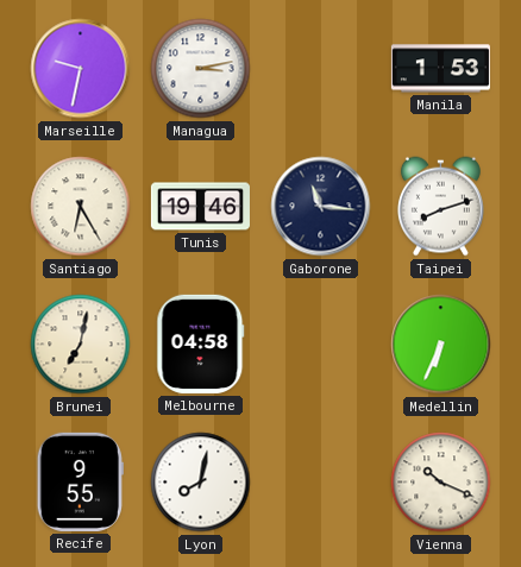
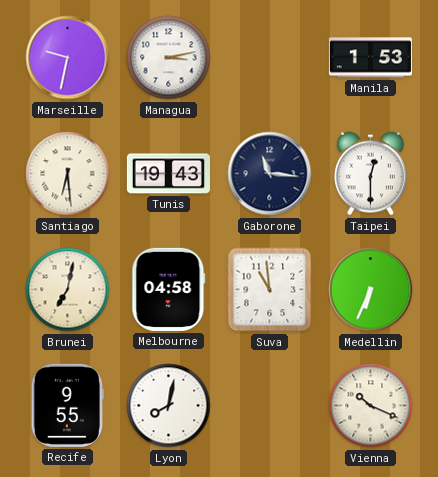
Santiago: 6:25 -> 6:29
Tunis: 19:46 -> 19:43
Taipei: 8:12 -> 12:30
Suva: none -> 10:59
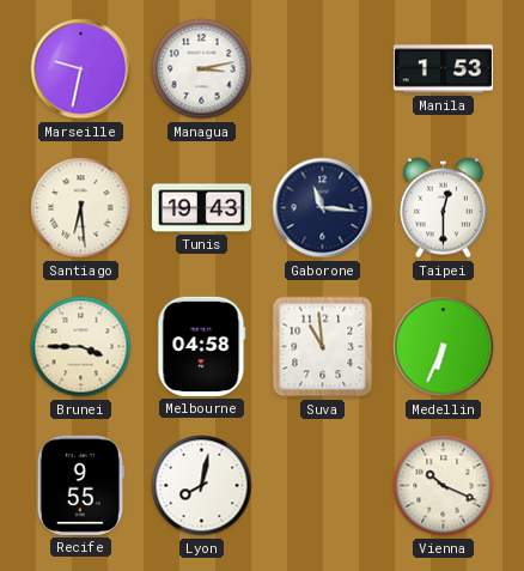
Brunei: 7:02 -> 3:45
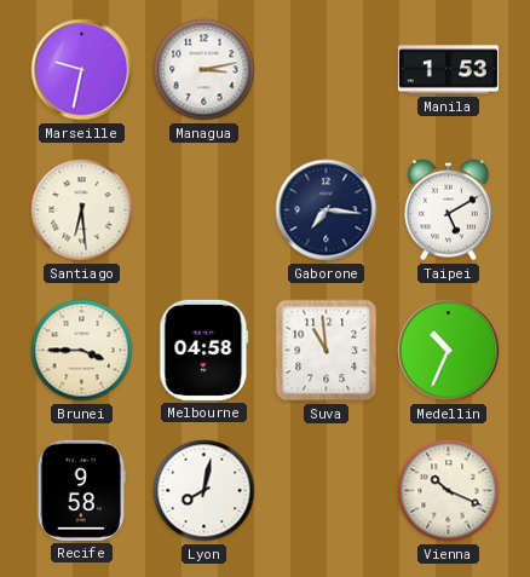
Tunis: 19:43 -> none
Gaborone: 11:16 -> 7:16
Taipei: 12:30 -> 5:10
Medellin: 6:34 -> 10:34
Recife: 9:55 -> 9:58
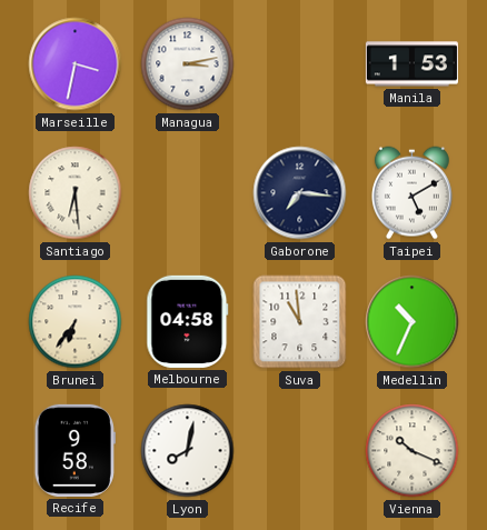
Marseille: 9:32 -> 3:32
Brunei: 3:45 -> 6:36
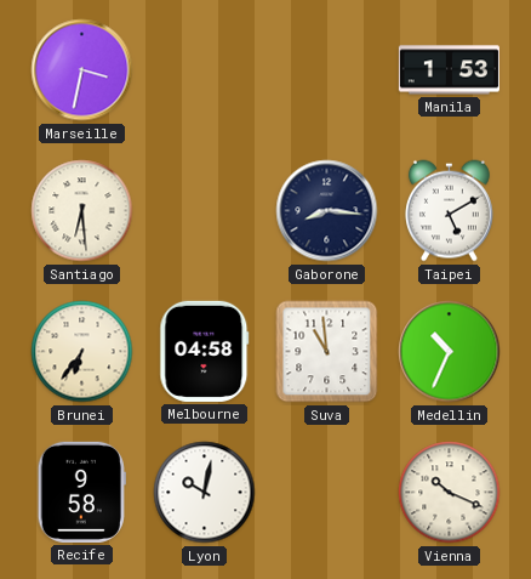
Managua: 3:13 -> none
Gaborone: 7:16 -> 8:16
Lyon: 8:02 -> 10:02
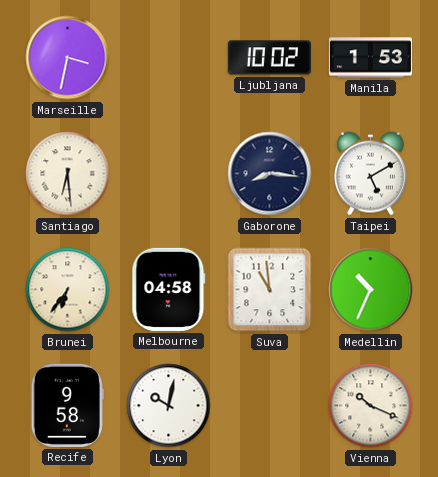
Ljubljana: none -> 10:02
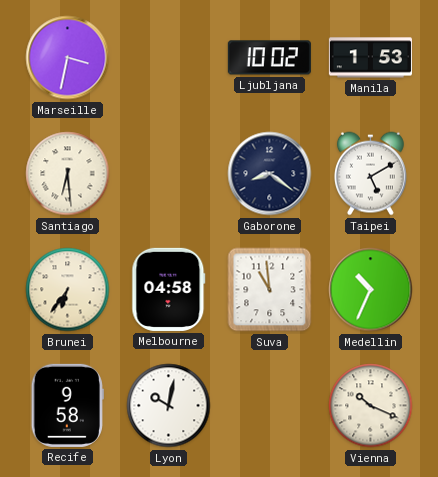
Gaborone: 8:16 -> 8:21
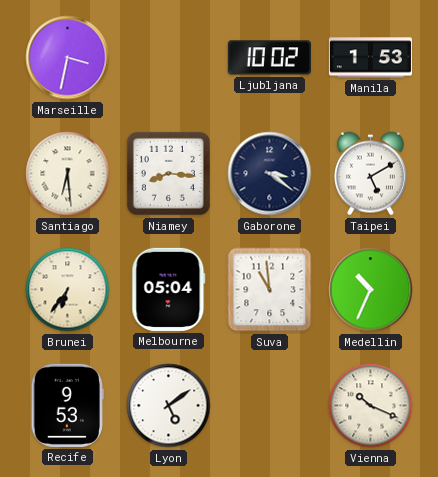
Niamey: none -> 8:16
Gaborone: 8:21 -> 3:21
Melbourne: 04:58 -> 05:04
Recife: 9:58 -> 9:53
Lyon: 10:02 -> 5:09
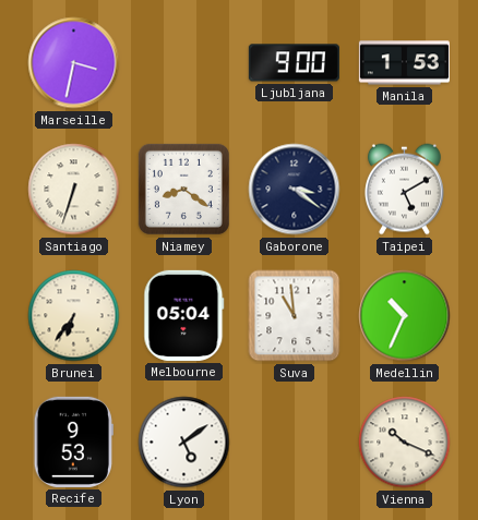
Ljubljana: 10:02 -> 9:00
Santiago: 6:29 -> 6:33
Niamey: 8:16 -> 8:21
